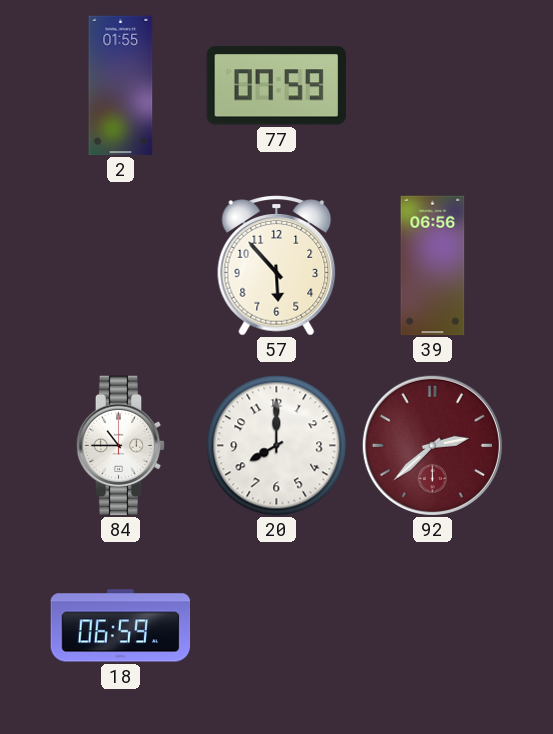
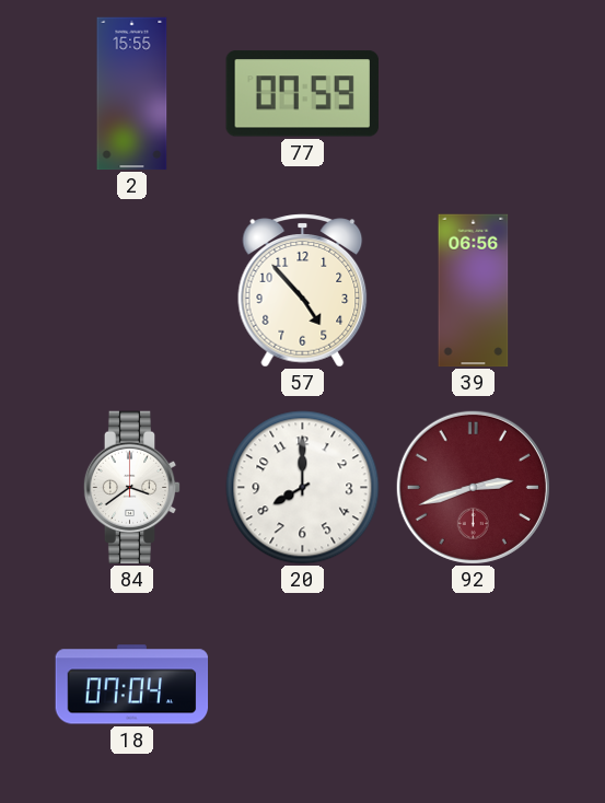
2: 01:55 -> 15:55
57: 5:53 -> 4:53
84: 10:45 -> 3:39
92: 2:38 -> 2:42
18: 06:59 -> 07:04
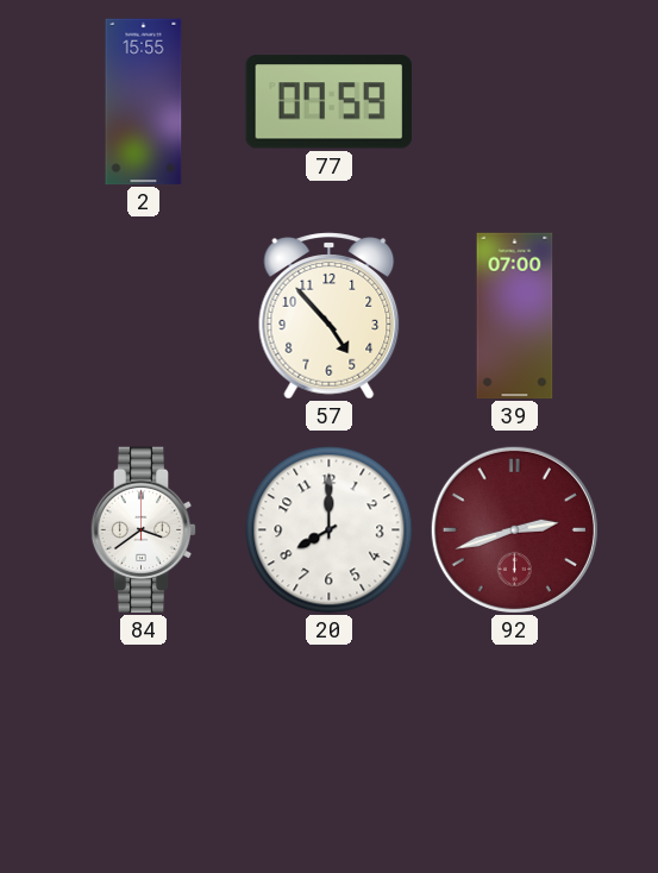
39: 06:56 -> 07:00
18: 07:04 -> none
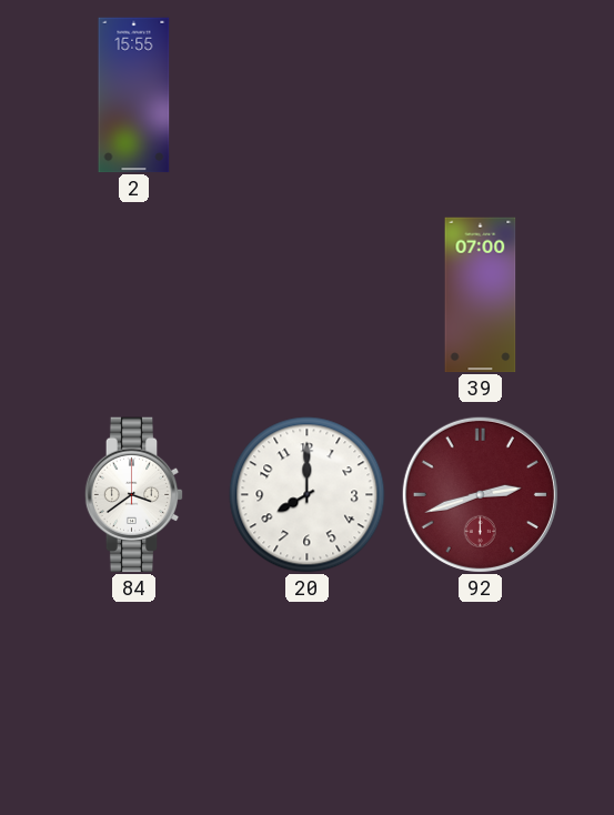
77: 07:59 -> none
57: 4:53 -> none
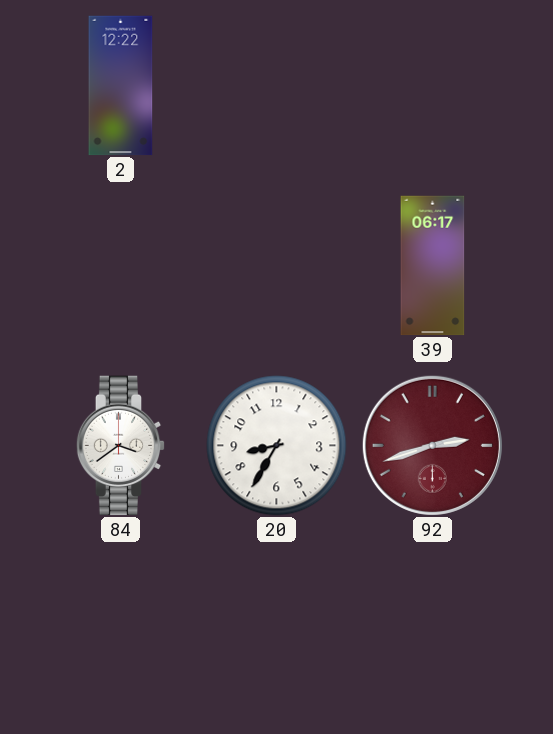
2: 15:55 -> 12:22
39: 07:00 -> 06:17
20: 8:00 -> 8:35
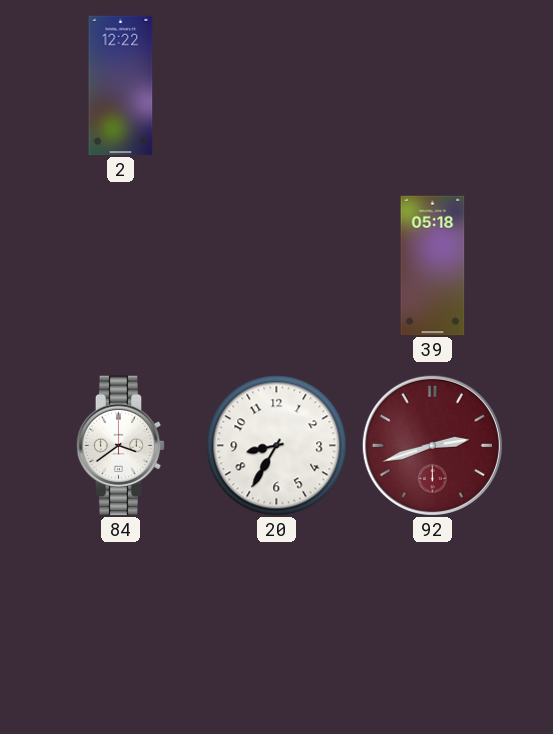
39: 06:17 -> 05:18
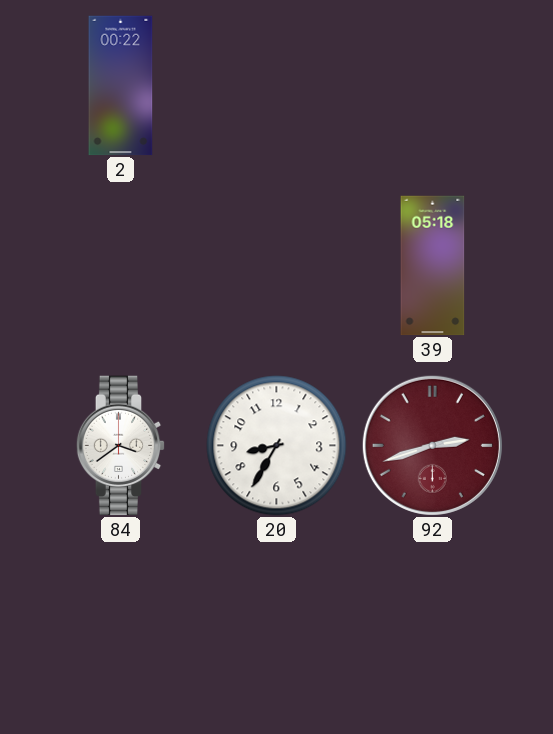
2: 12:22 -> 00:22
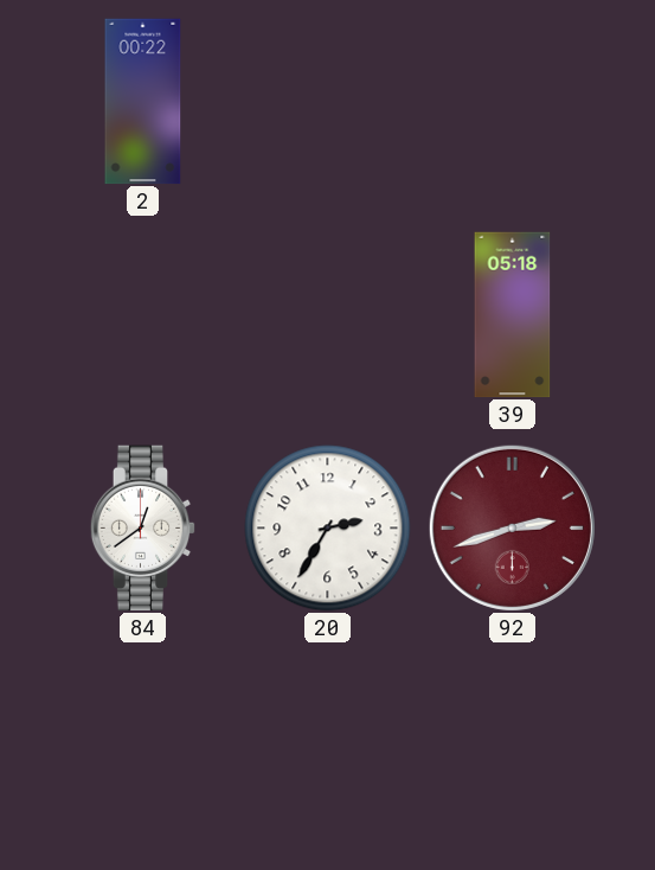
84: 3:39 -> 12:39
20: 8:35 -> 2:35
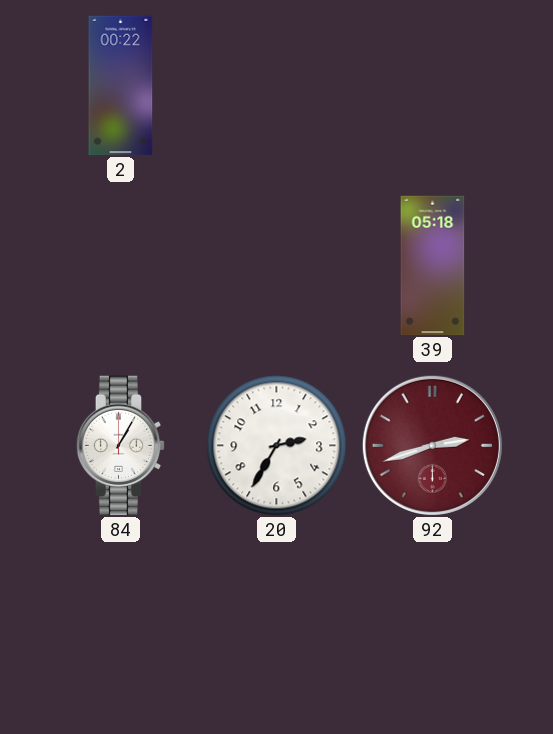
84: 12:39 -> 1:05
